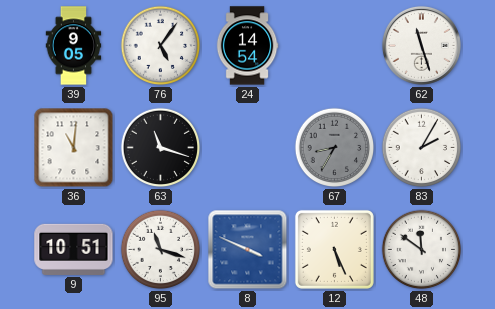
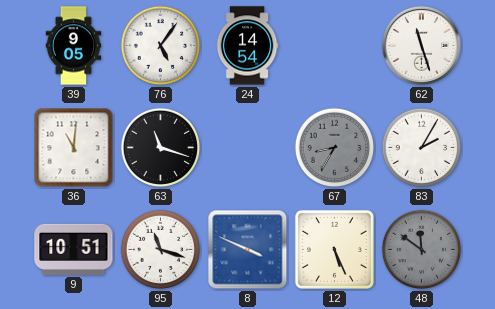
48 dial: white -> grey
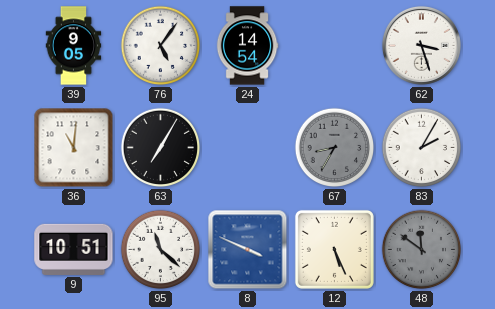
62: 11:27 -> 3:27
63: 11:18 -> 7:05
95: 11:18 -> 11:22
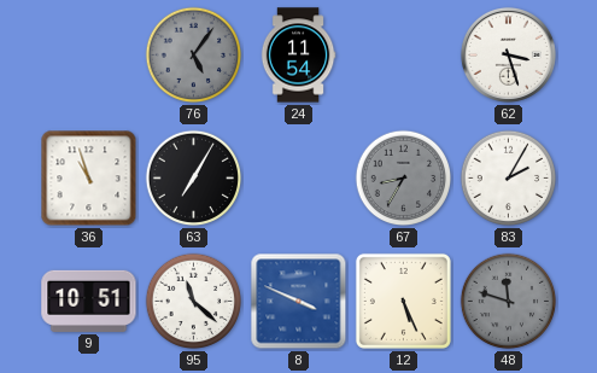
39: 9:05 -> none
76 dial: white -> grey
24: 14:54 -> 11:54
36: 11:01 -> 10:57
48: 11:51 -> 11:48
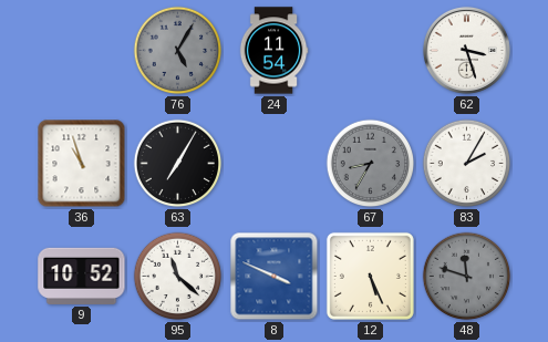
76: 5:06 -> 5:05
9: 10:51 -> 10:52
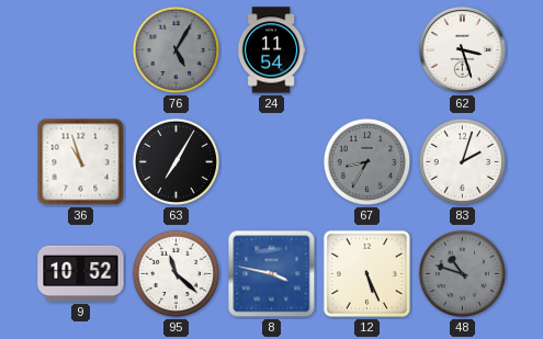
83: 2:05 -> 2:03
8: 3:49 -> 3:47
48: 11:48 -> 10:48
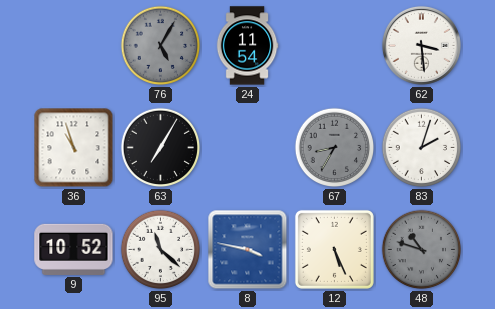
62: 3:27 -> 3:29
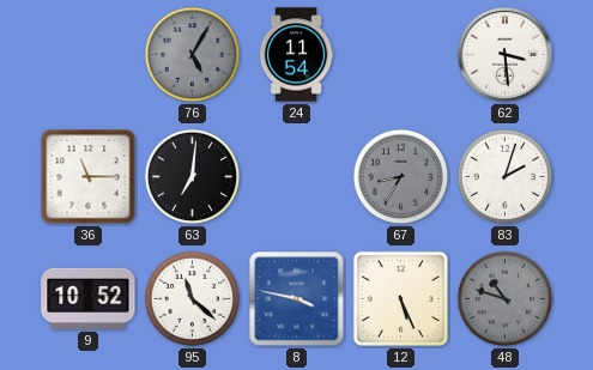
36: 10:57 -> 11:15
63: 7:05 -> 7:01
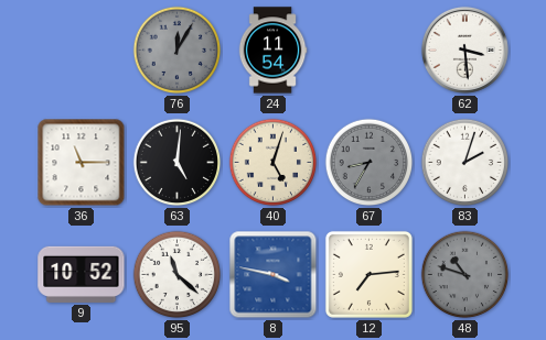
76: 5:05 -> 12:05
63: 7:01 -> 5:01
40: none -> 5:03
12: 5:26 -> 7:14
